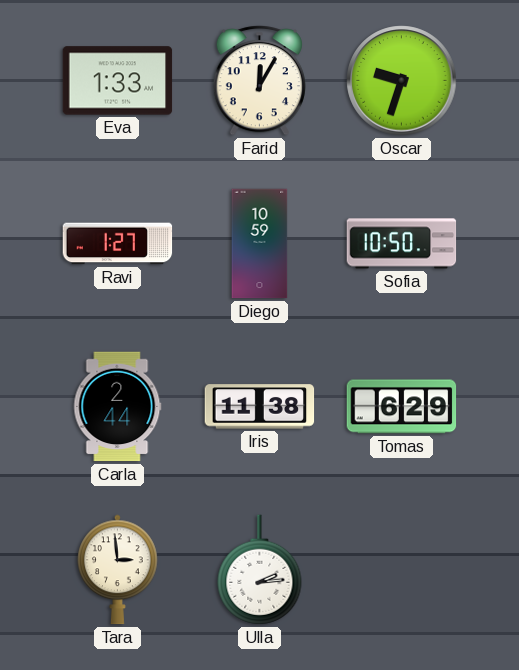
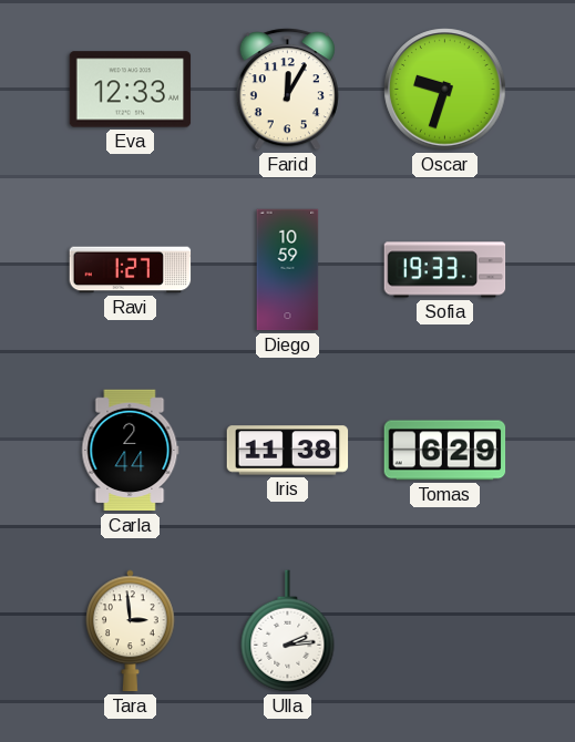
Eva: 1:33 -> 12:33
Sofia: 10:50 -> 19:33
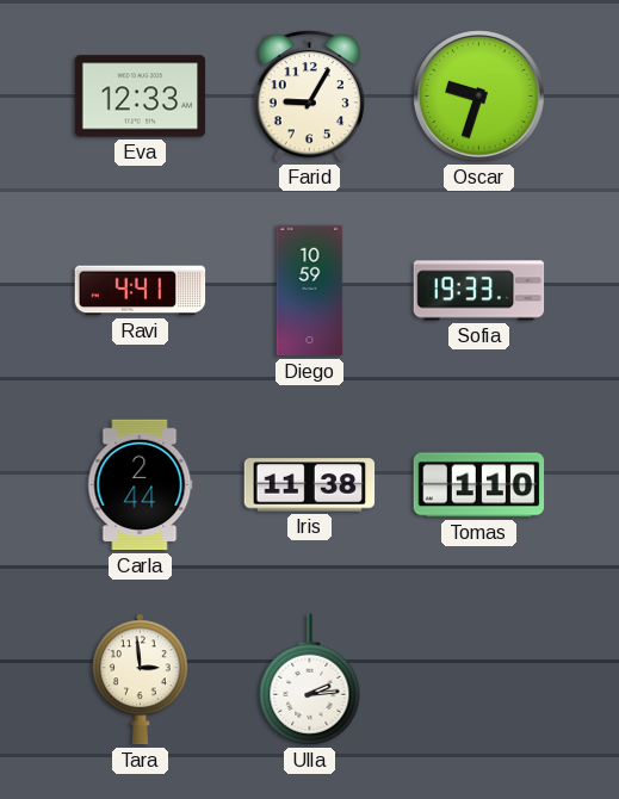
Farid: 12:05 -> 9:05
Ravi: 1:27 -> 4:41
Tomas: 6:29 -> 1:10
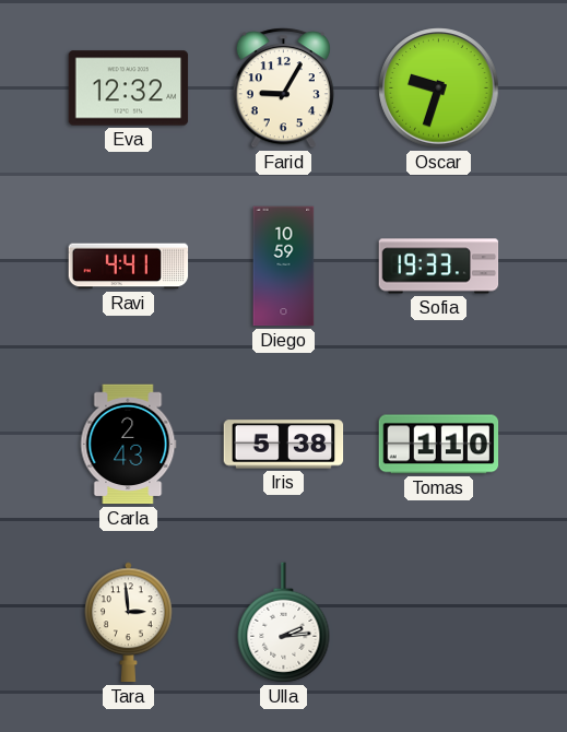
Eva: 12:33 -> 12:32
Carla: 2:44 -> 2:43
Iris: 11:38 -> 5:38
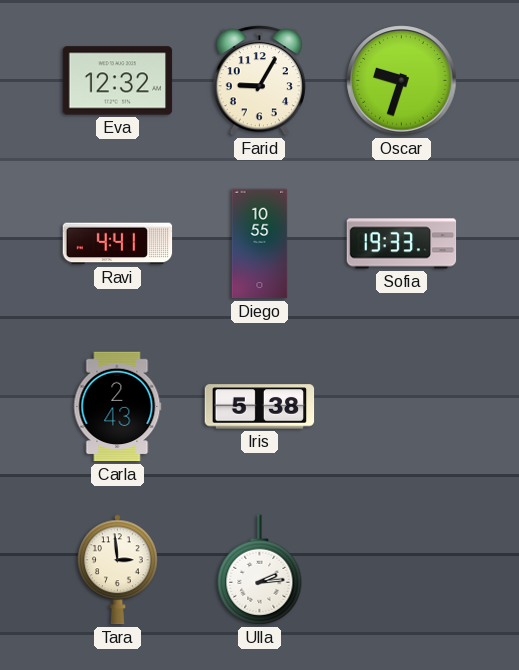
Diego: 10:59 -> 10:55
Tomas: 1:10 -> none
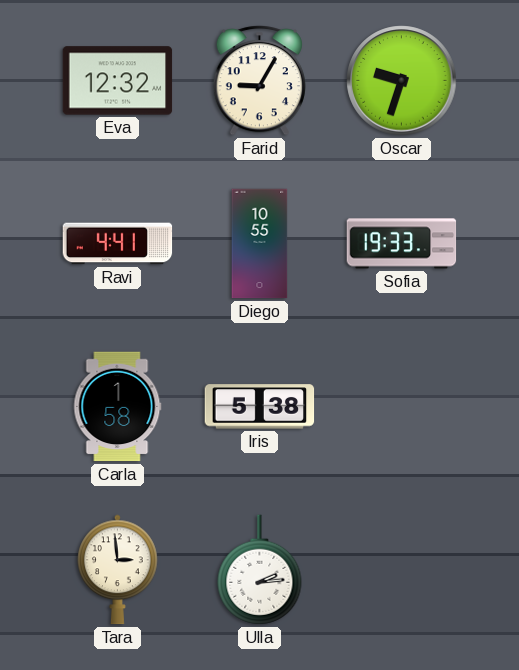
Carla: 2:43 -> 1:58
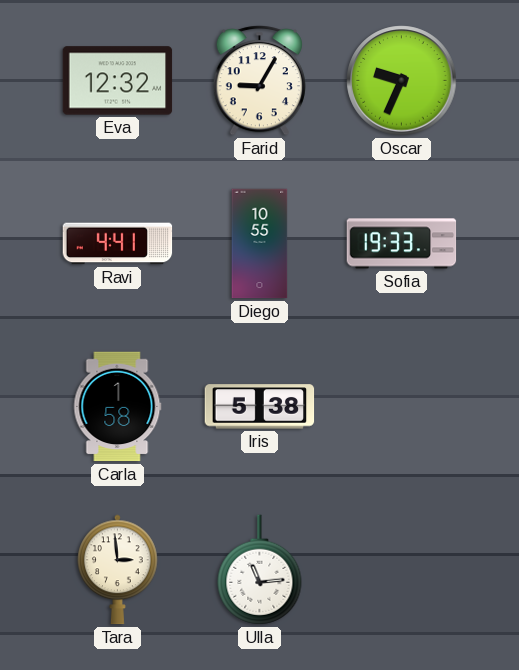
Oscar: 9:33 -> 9:34
Ulla: 2:14 -> 11:14
